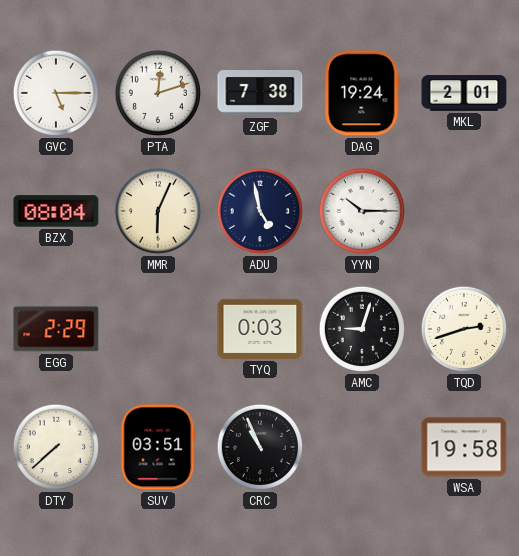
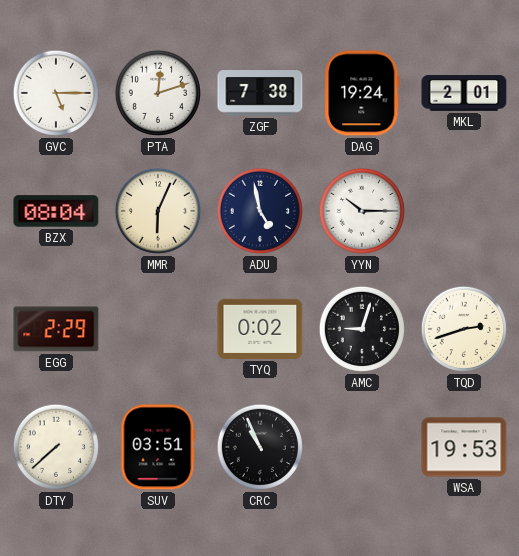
TYQ: 0:03 -> 0:02
WSA: 19:58 -> 19:53
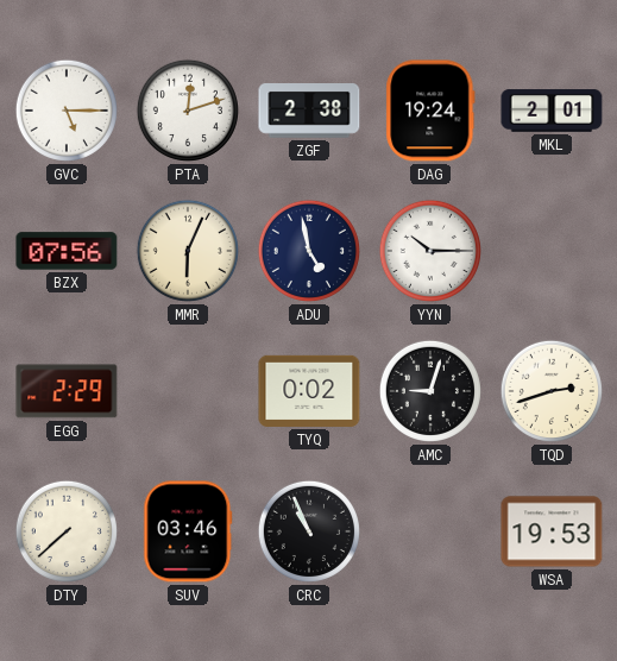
ZGF: 7:38 -> 2:38
BZX: 08:04 -> 07:56
SUV: 03:51 -> 03:46
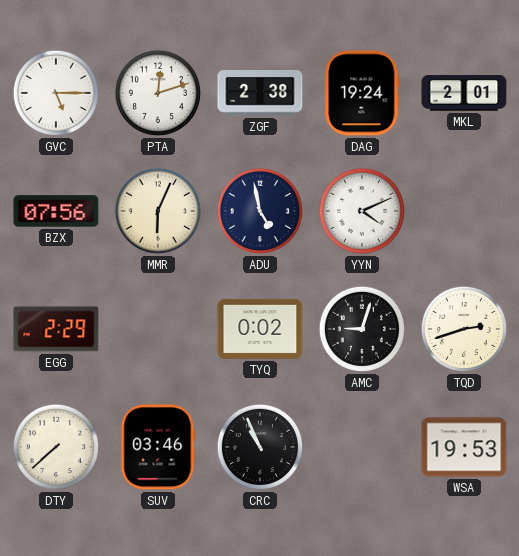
YYN: 10:15 -> 4:11
